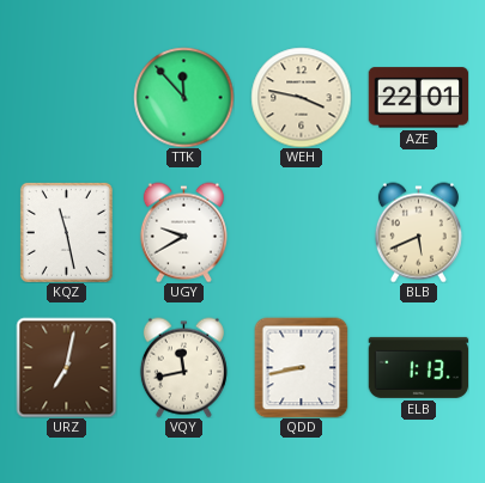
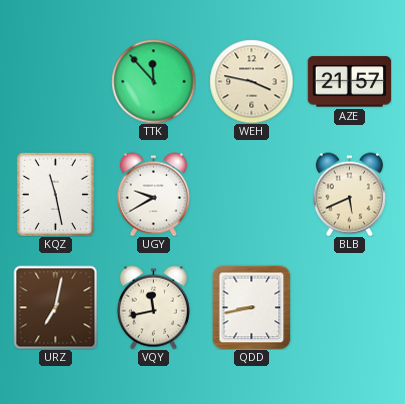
AZE: 22:01 -> 21:57
ELB: 1:13 -> none
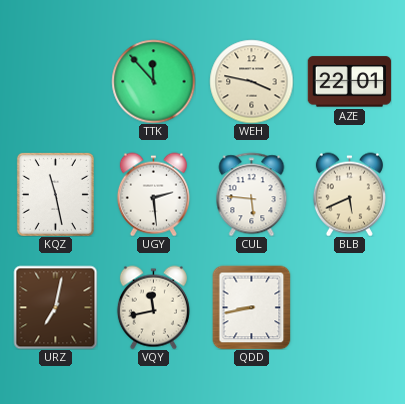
AZE: 21:57 -> 22:01
UGY: 9:40 -> 2:29
CUL: none -> 5:46
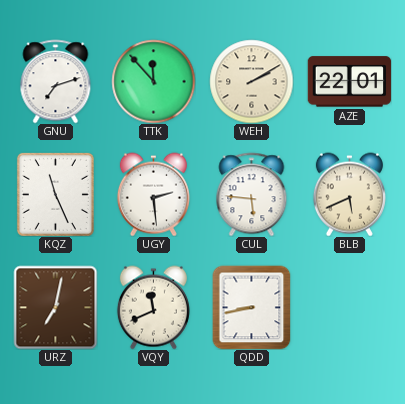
GNU: none -> 7:12
WEH: 3:47 -> 2:10
KQZ: 11:28 -> 11:26
VQY: 11:43 -> 11:41
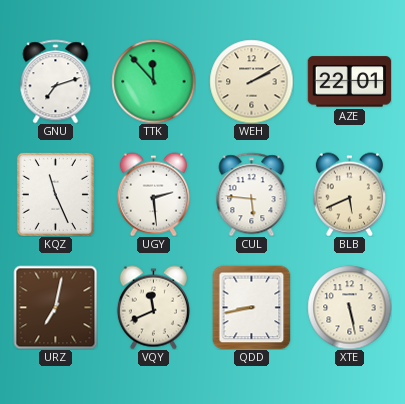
XTE: none -> 5:28
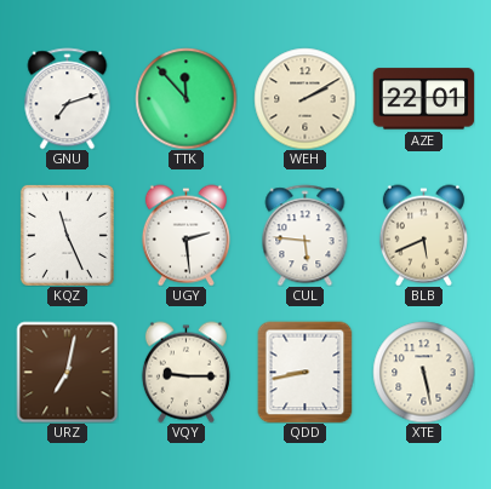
VQY: 11:41 -> 9:15
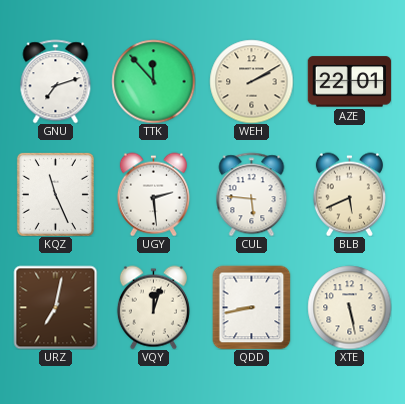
VQY: 9:15 -> 12:03
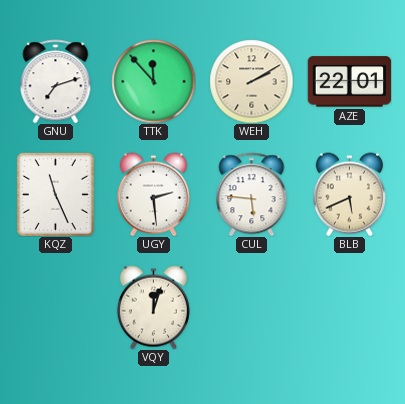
URZ: 7:02 -> none
QDD: 8:43 -> none
XTE: 5:28 -> none
